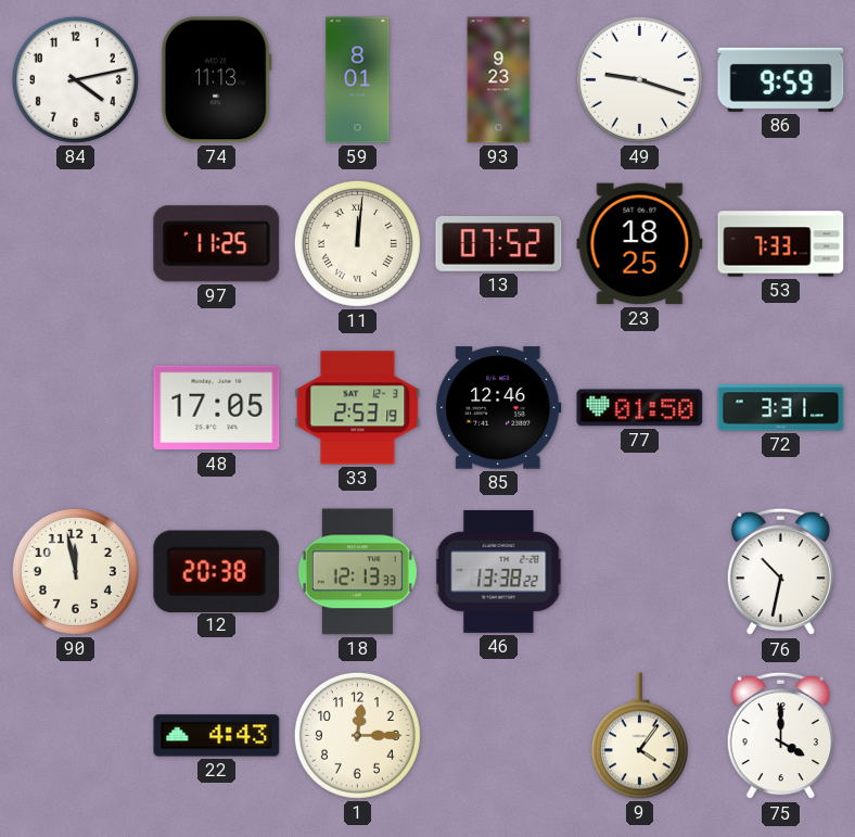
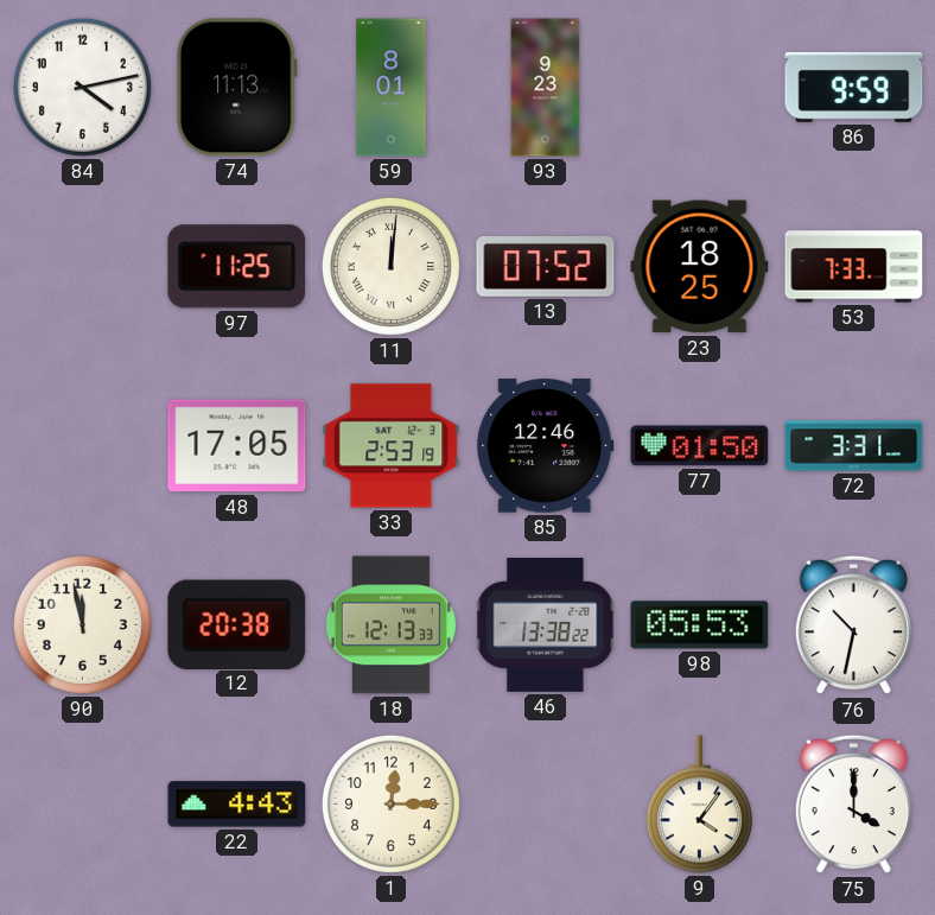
49: 9:18 -> none
98: none -> 05:53
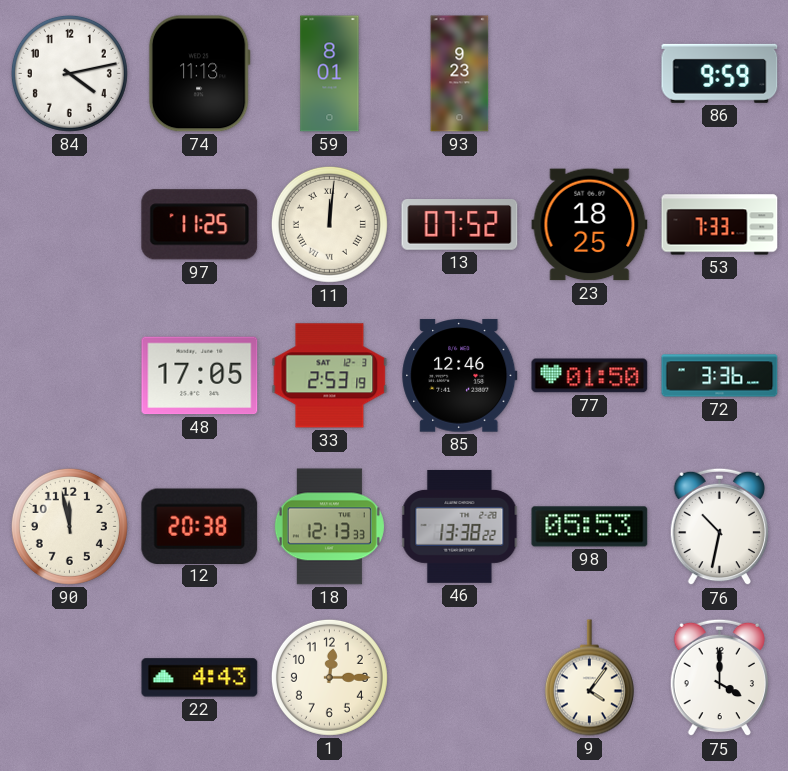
72: 3:31 -> 3:36
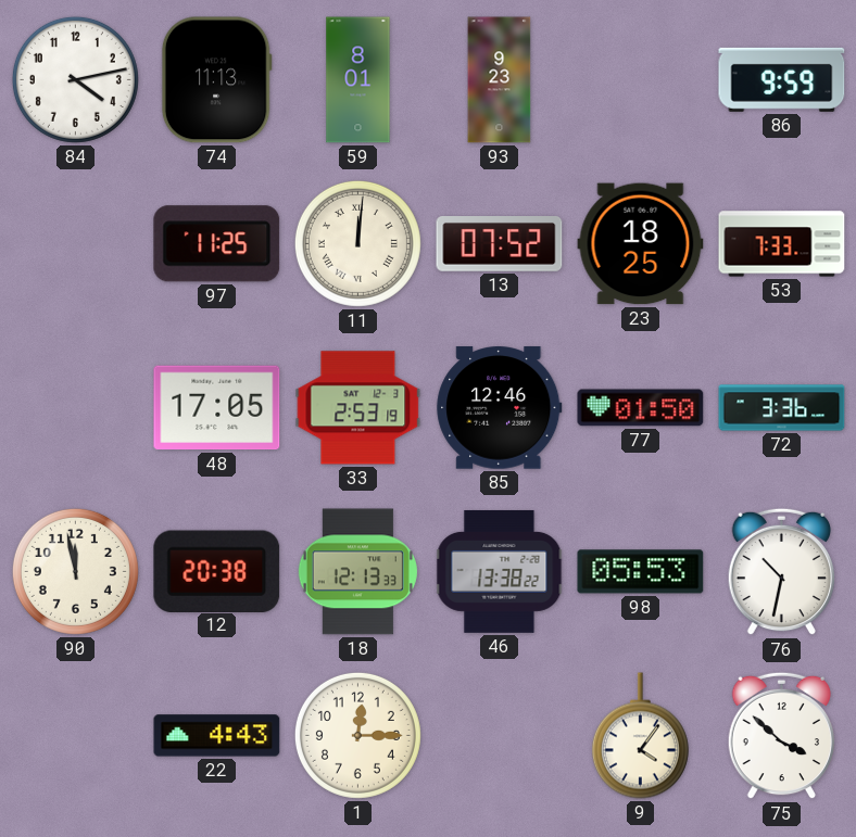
75: 4:00 -> 3:52
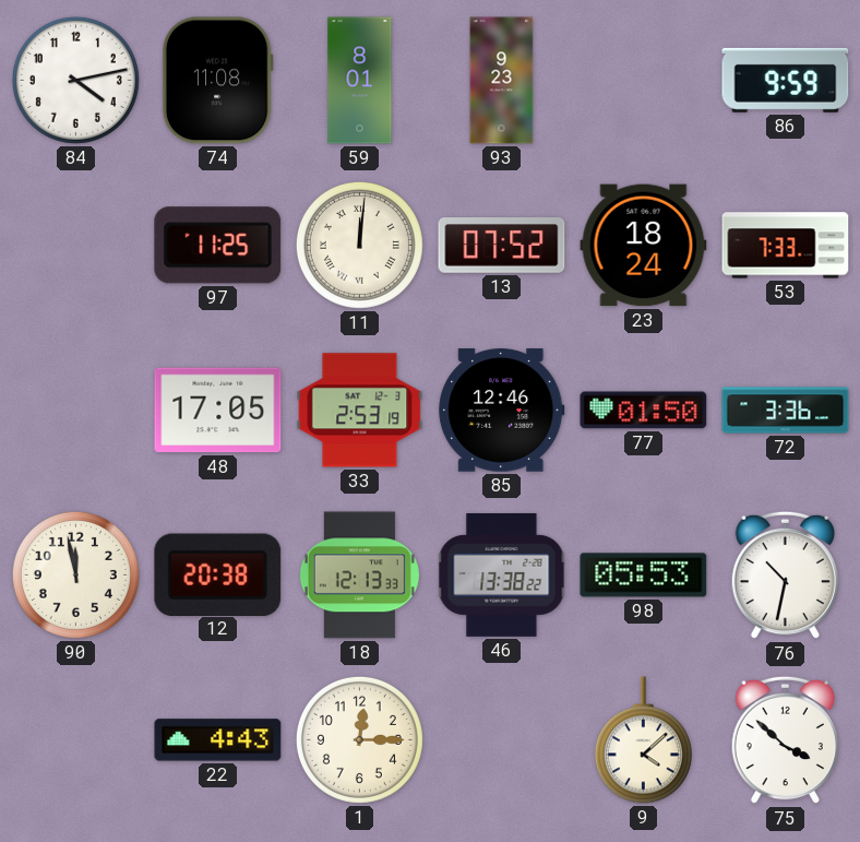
74: 11:13 -> 11:08
23: 18:25 -> 18:24
9: 4:06 -> 4:08
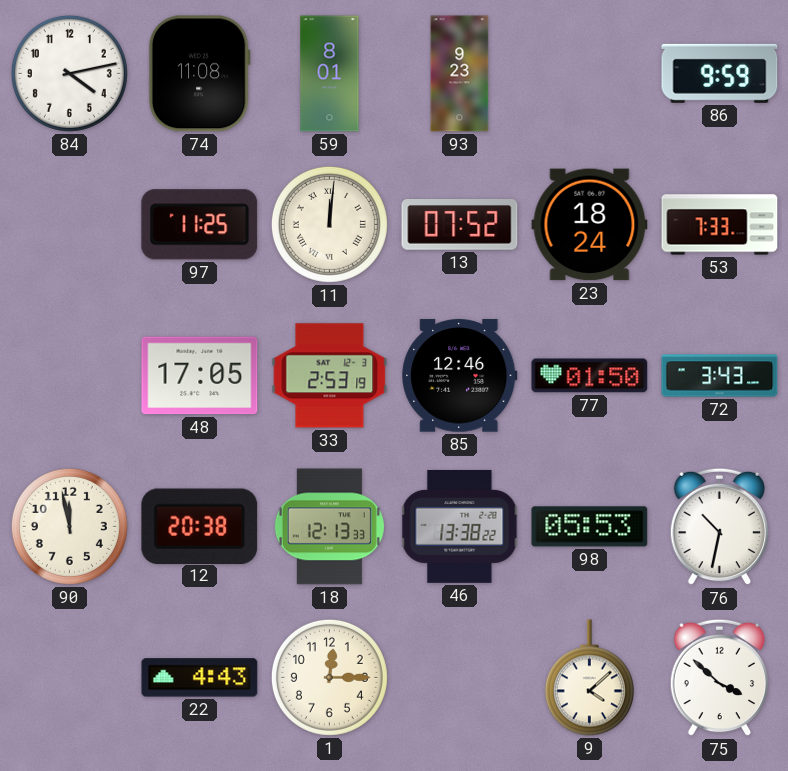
72: 3:36 -> 3:43
